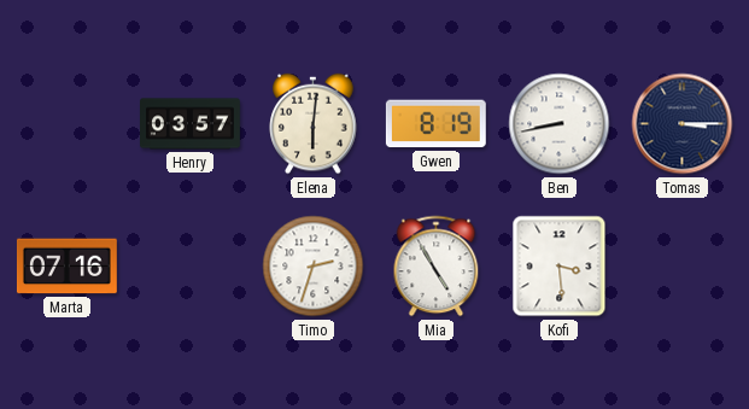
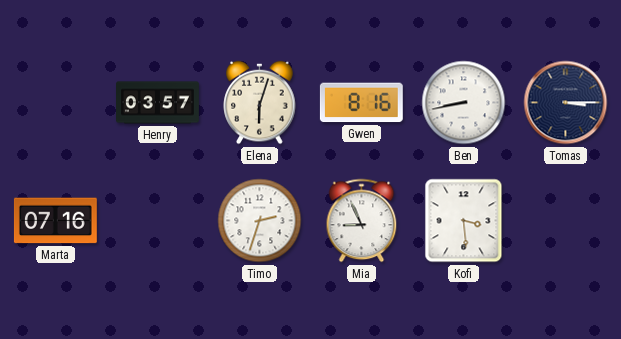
Elena: 6:01 -> 6:03
Gwen: 8:19 -> 8:16
Mia: 4:55 -> 8:56
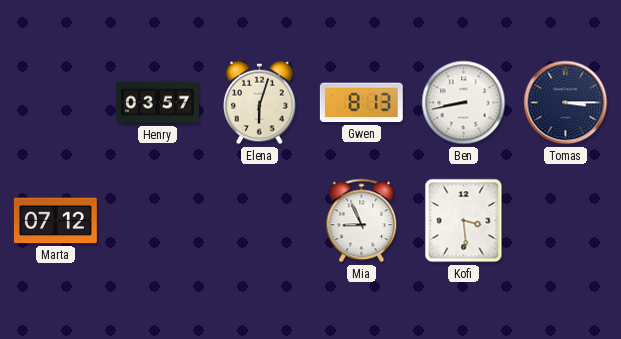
Gwen: 8:16 -> 8:13
Marta: 07:16 -> 07:12
Timo: 2:33 -> none
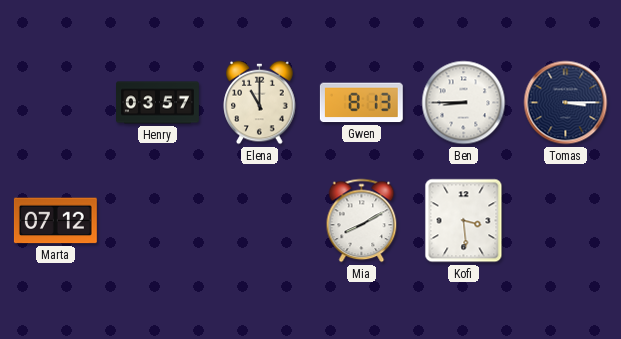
Elena: 6:03 -> 11:00
Ben: 8:43 -> 8:45
Mia: 8:56 -> 8:10
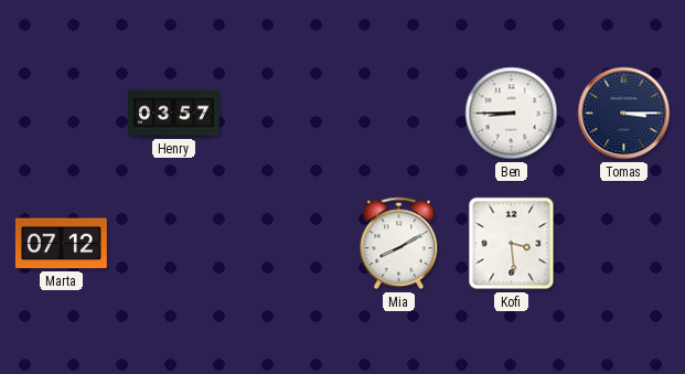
Elena: 11:00 -> none
Gwen: 8:13 -> none
